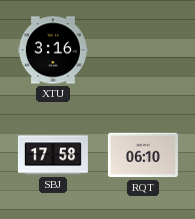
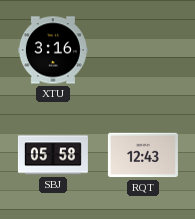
SBJ: 17:58 -> 05:58
RQT: 06:10 -> 12:43
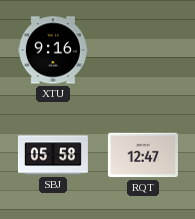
XTU: 3:16 -> 9:16
RQT: 12:43 -> 12:47
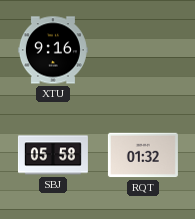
RQT: 12:47 -> 01:32
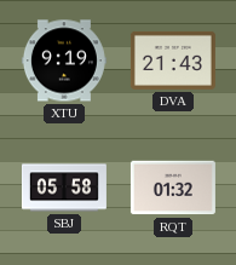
XTU: 9:16 -> 9:19
DVA: none -> 21:43
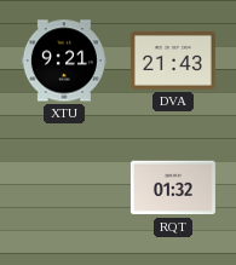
XTU: 9:19 -> 9:21
SBJ: 05:58 -> none
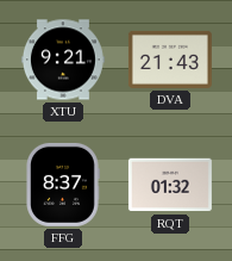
FFG: none -> 8:37
